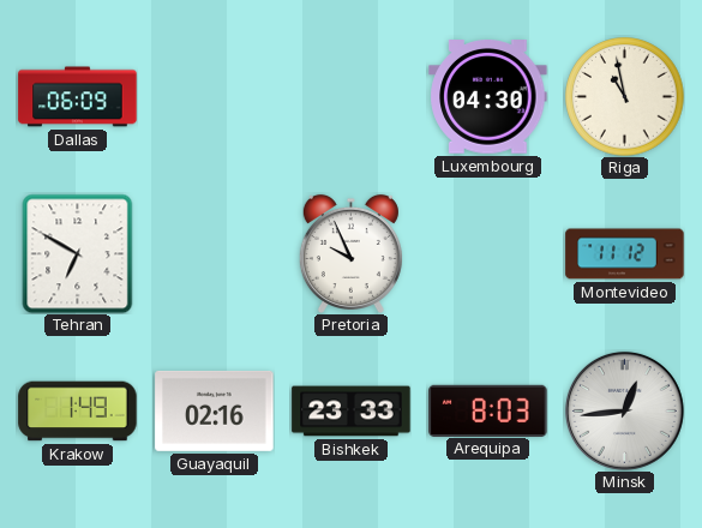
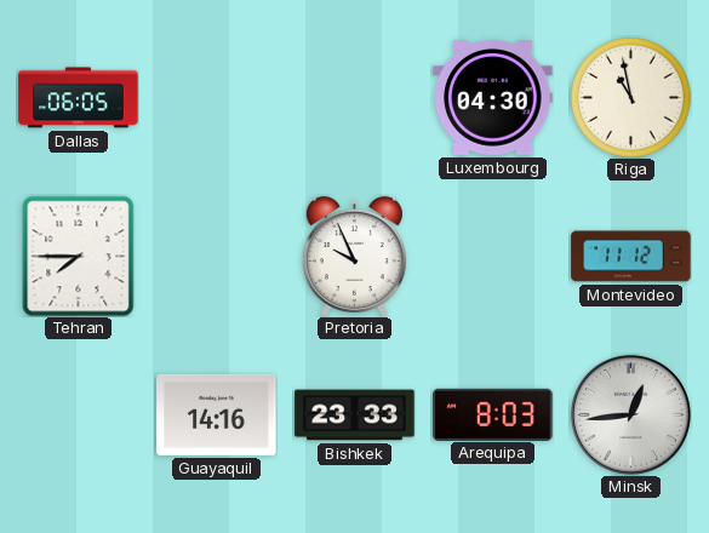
Dallas: 06:09 -> 06:05
Tehran: 6:50 -> 7:45
Krakow: 1:49 -> none
Guayaquil: 02:16 -> 14:16
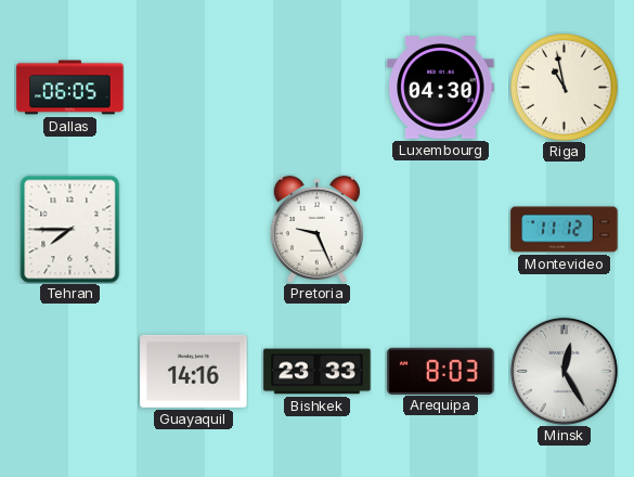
Pretoria: 9:56 -> 9:26
Minsk: 12:44 -> 12:25
